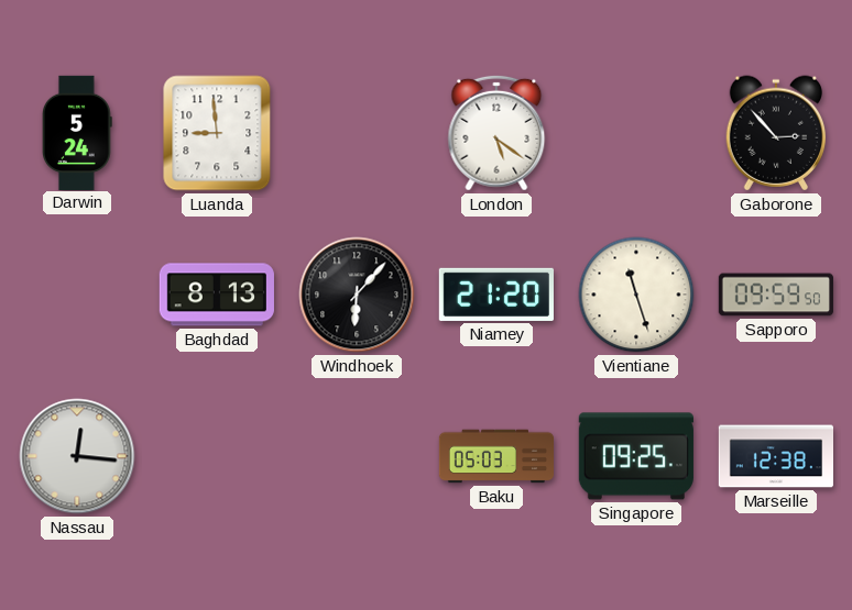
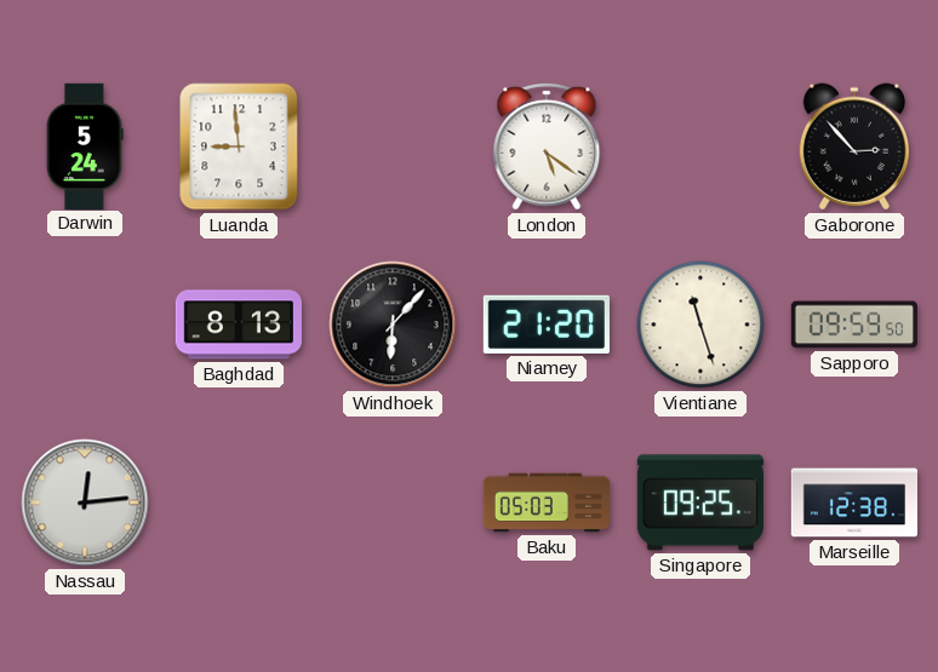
Nassau: 12:16 -> 12:14
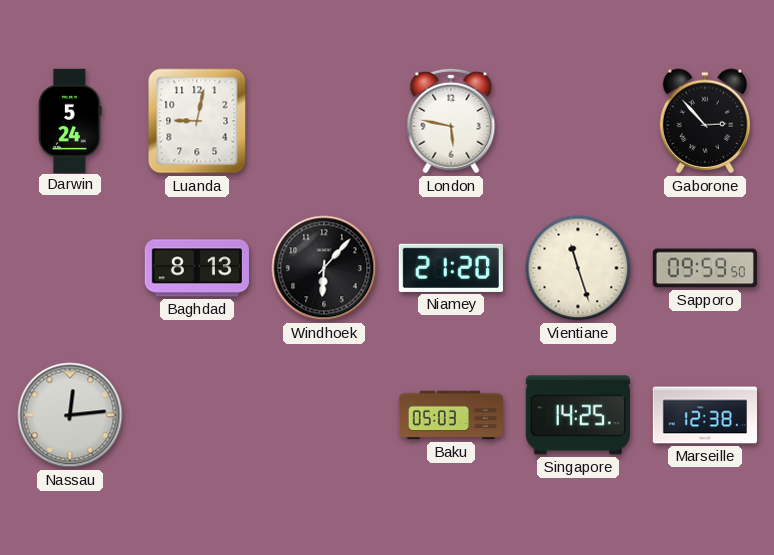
Luanda: 8:59 -> 9:02
London: 5:21 -> 5:47
Singapore: 09:25 -> 14:25
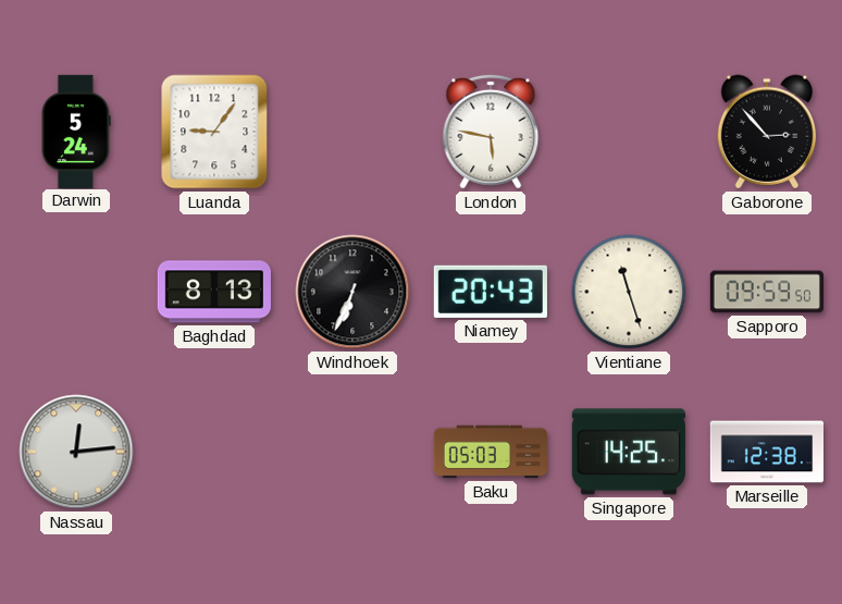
Luanda: 9:02 -> 9:06
Windhoek: 6:07 -> 6:34
Niamey: 21:20 -> 20:43
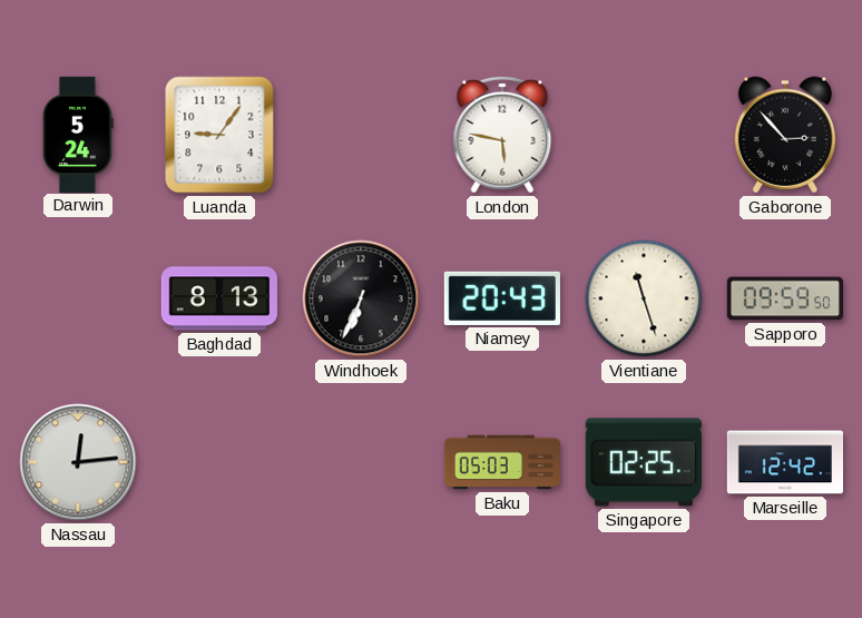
Singapore: 14:25 -> 02:25
Marseille: 12:38 -> 12:42
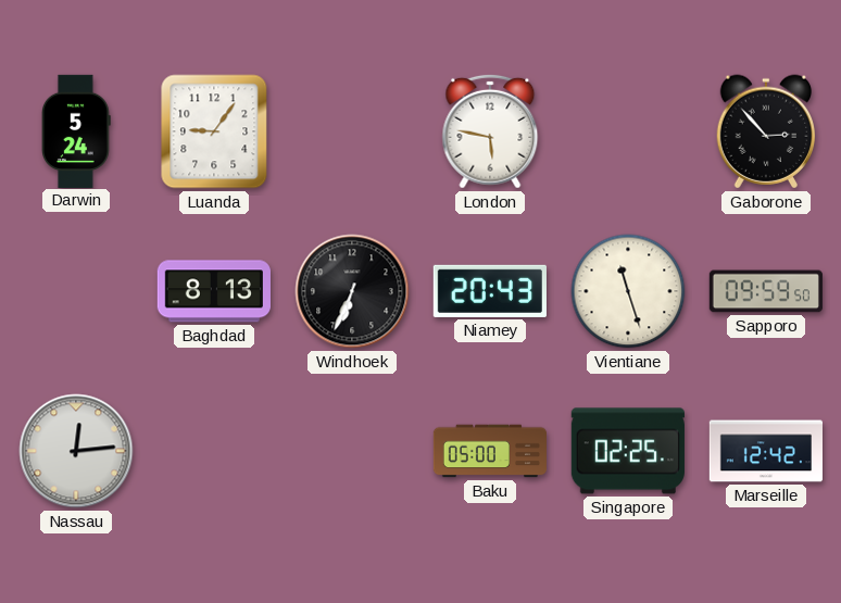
Baku: 05:03 -> 05:00
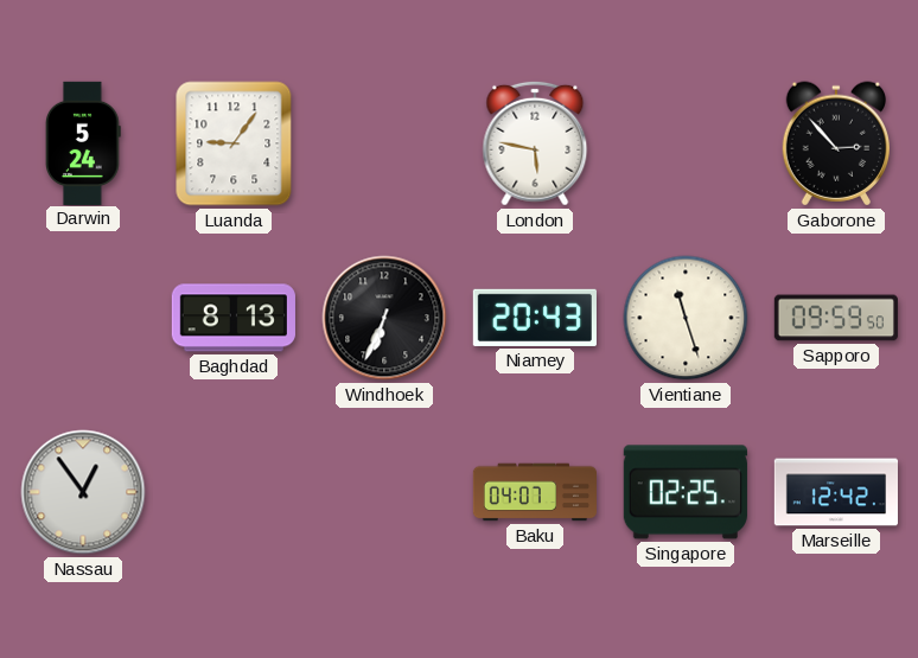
Nassau: 12:14 -> 12:54
Baku: 05:00 -> 04:07
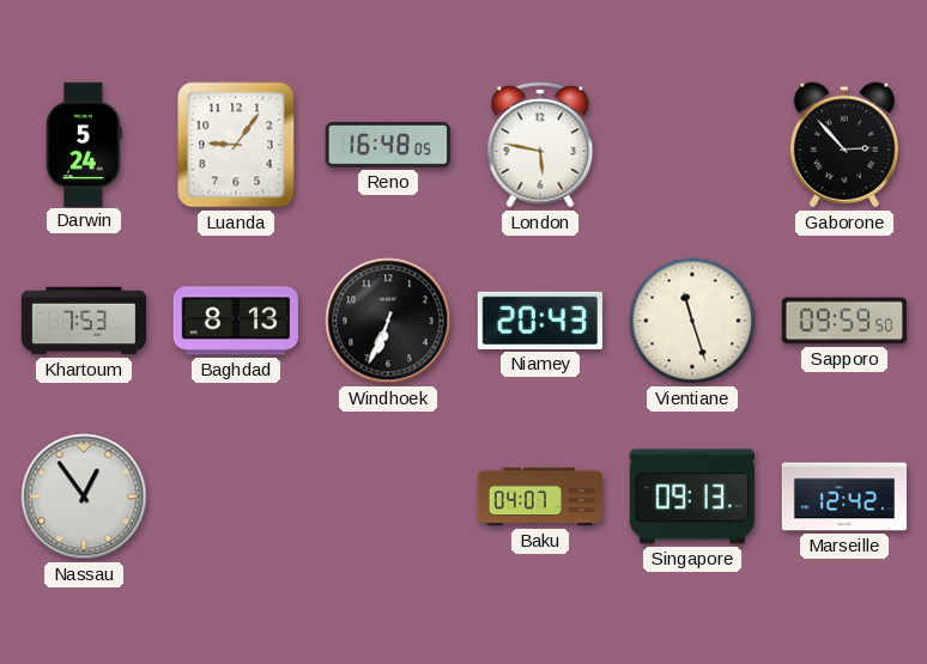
Reno: none -> 16:48
Khartoum: none -> 7:53
Singapore: 02:25 -> 09:13
